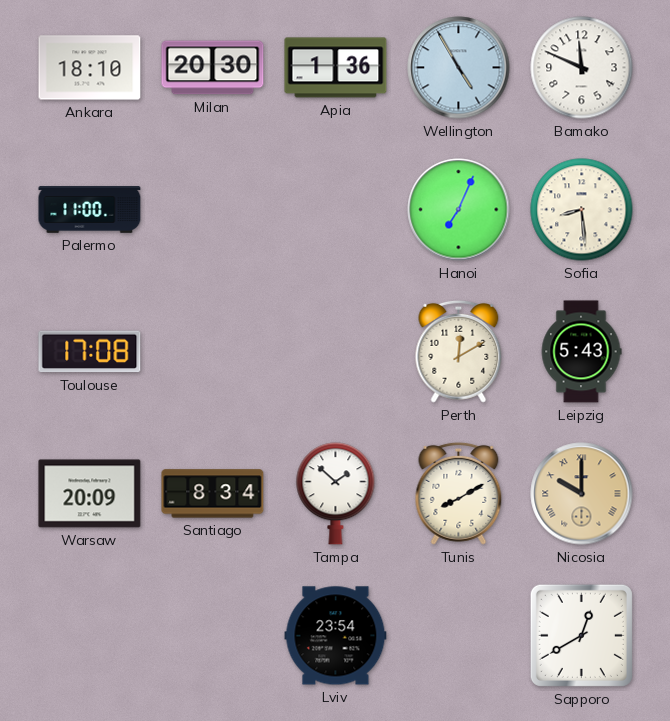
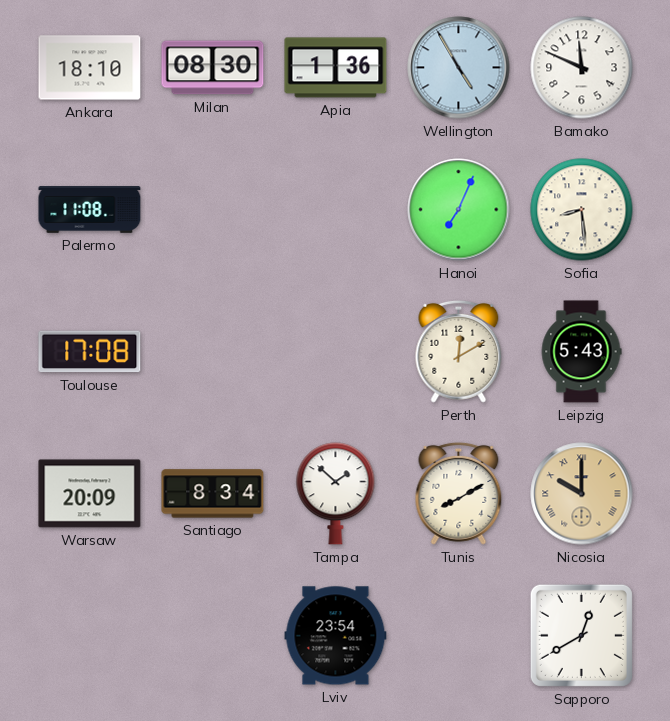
Milan: 20:30 -> 08:30
Palermo: 11:00 -> 11:08
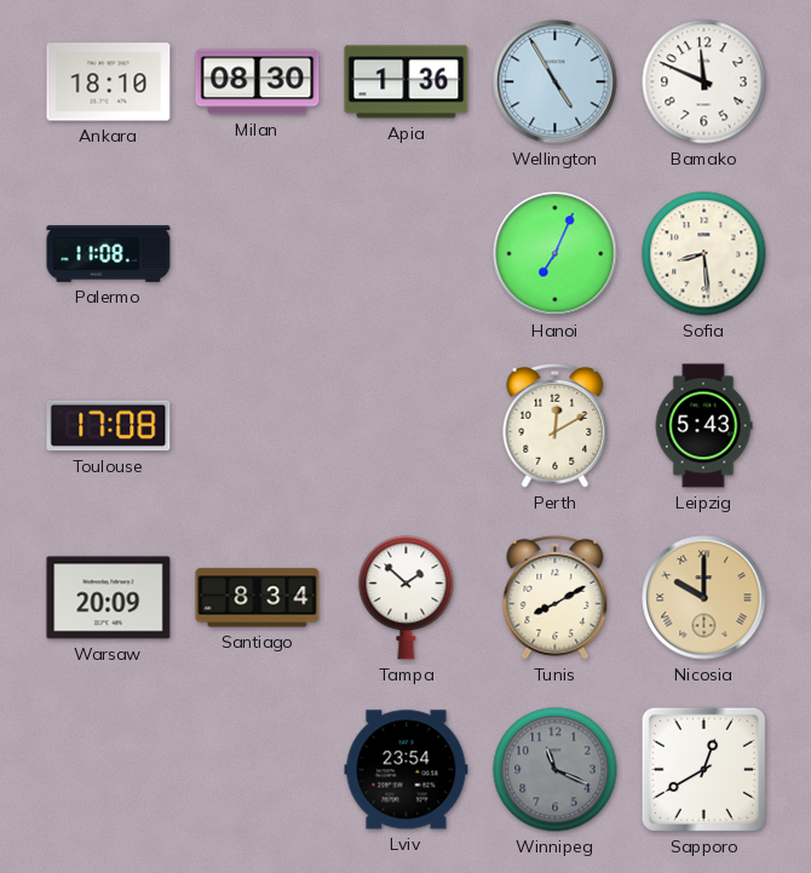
Winnipeg: none -> 11:19
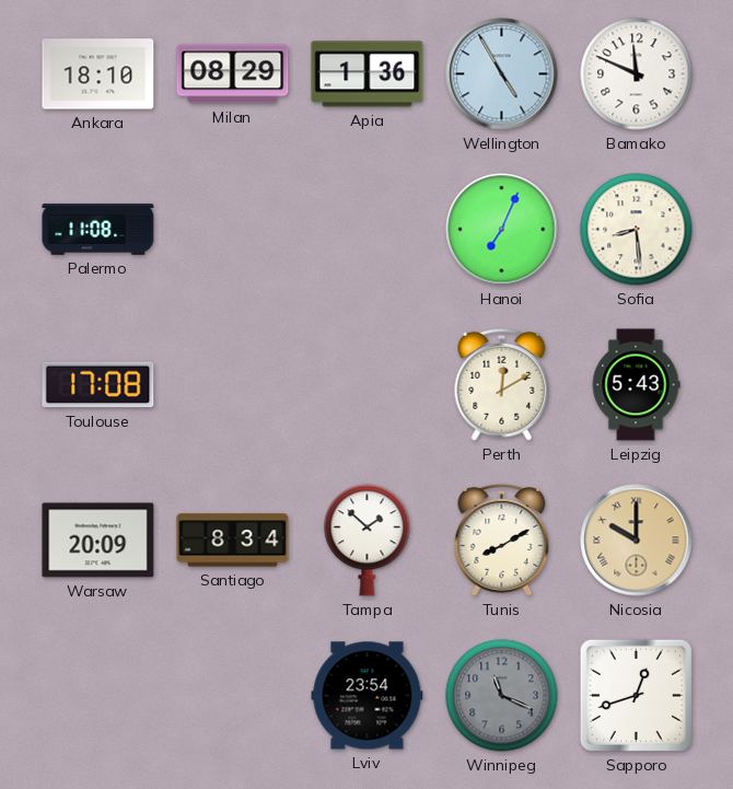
Milan: 08:30 -> 08:29
Sapporo: 12:40 -> 12:42
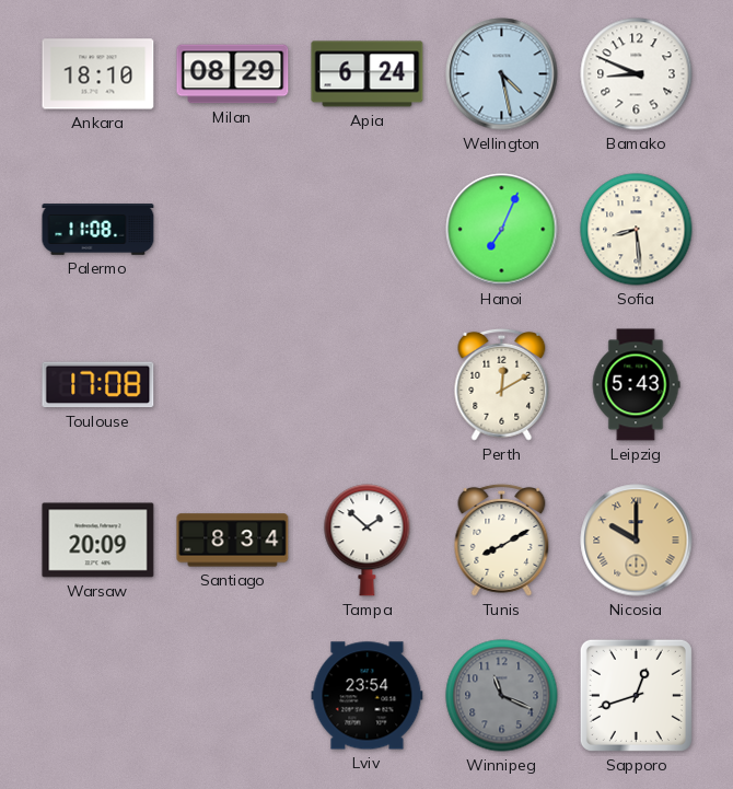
Apia: 1:36 -> 6:24
Wellington: 4:55 -> 4:28
Bamako: 11:49 -> 8:49
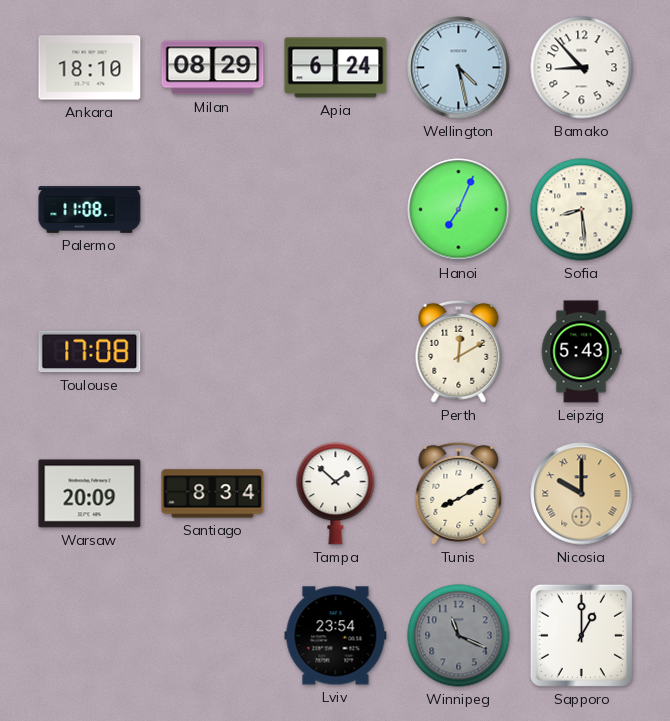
Bamako: 8:49 -> 8:53
Sapporo: 12:42 -> 1:00
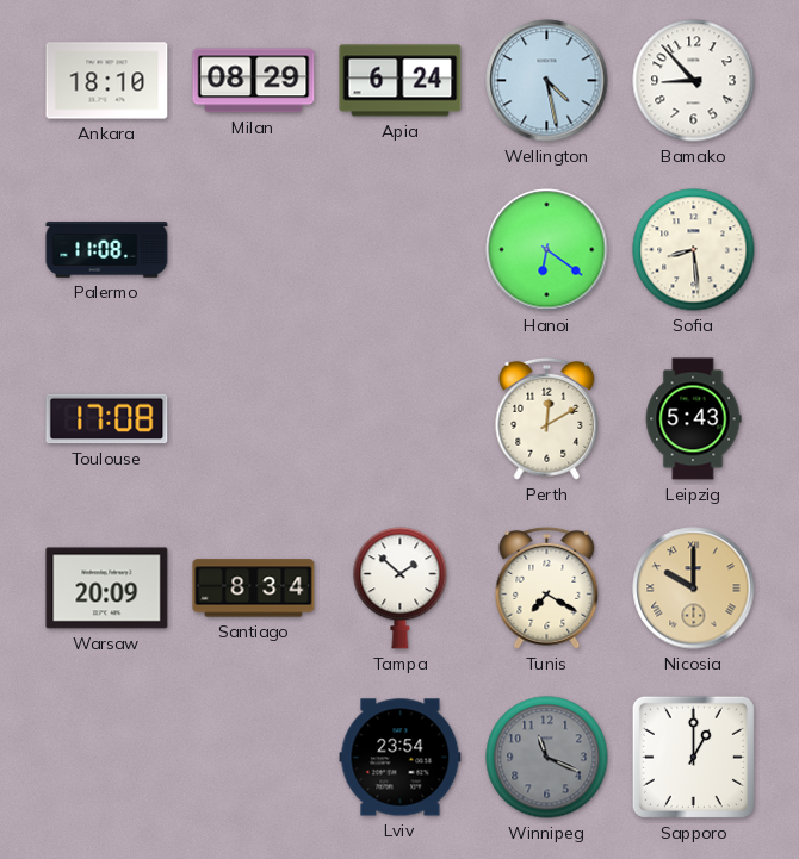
Hanoi: 7:04 -> 6:21
Tunis: 8:10 -> 7:20
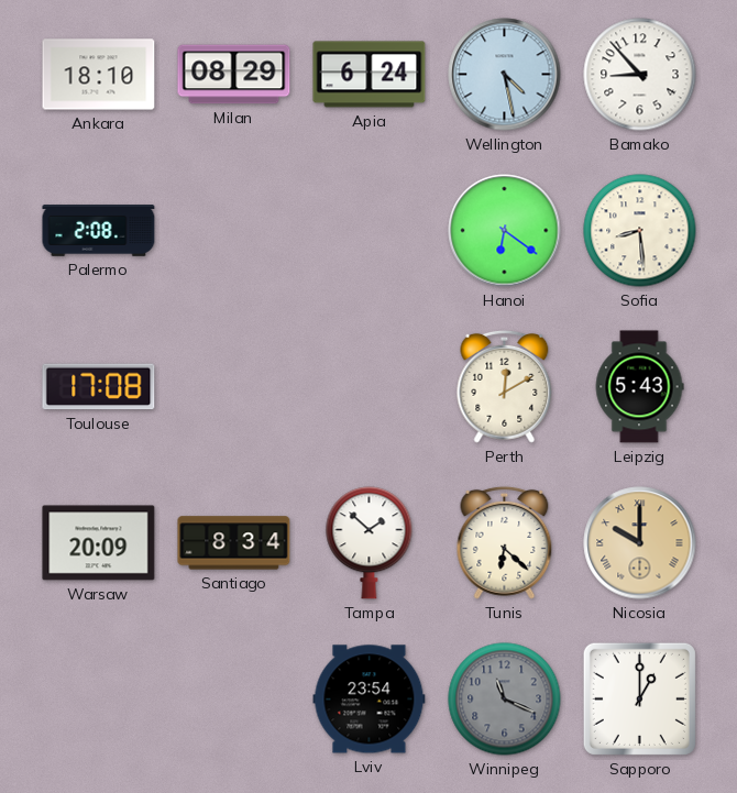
Palermo: 11:08 -> 2:08
Tunis: 7:20 -> 6:22
